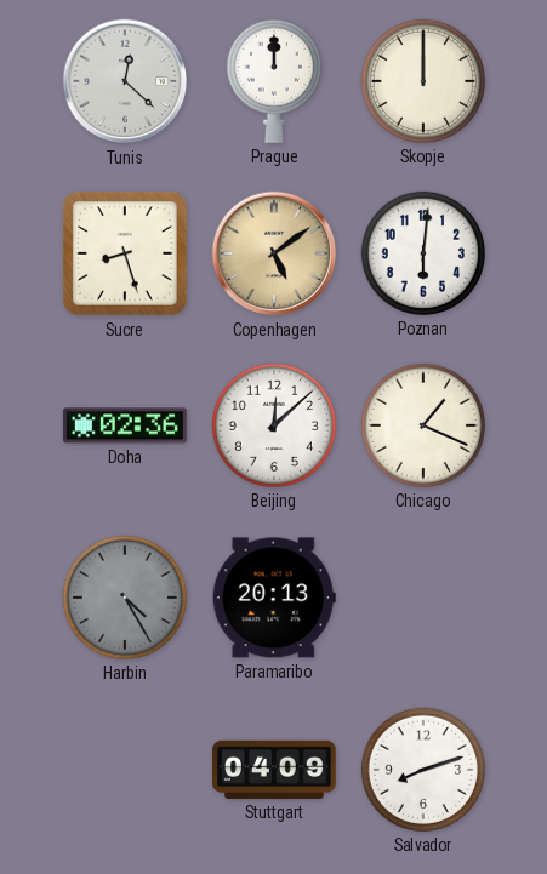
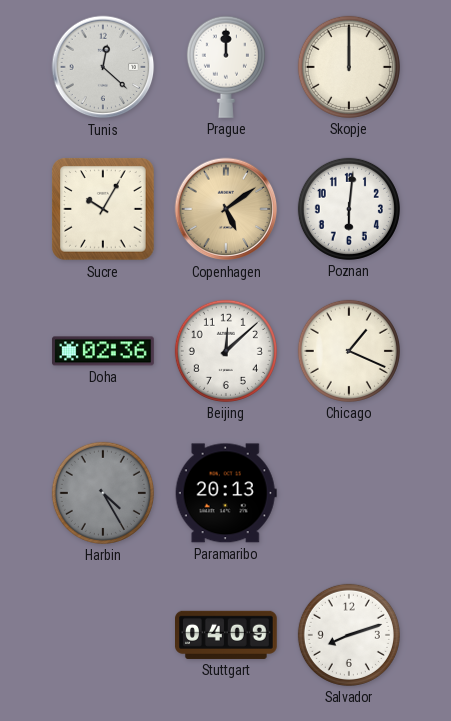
Sucre: 8:27 -> 10:05
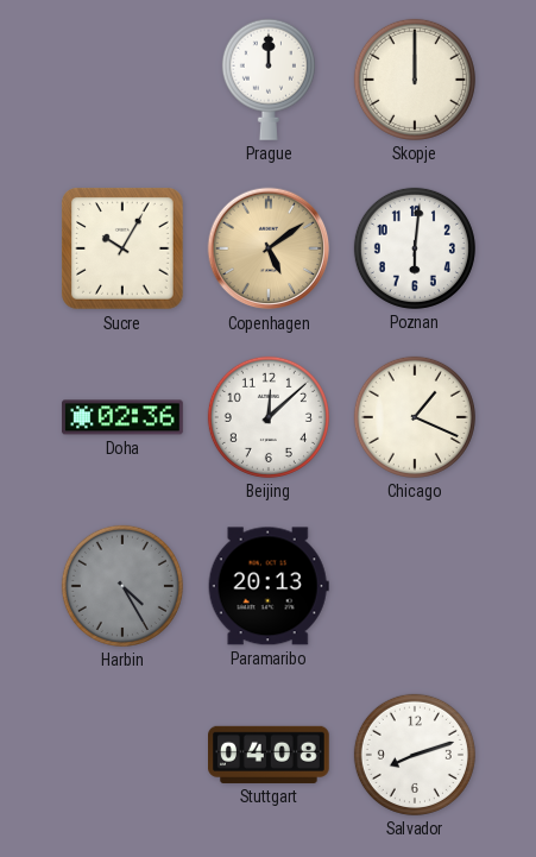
Tunis: 12:22 -> none
Stuttgart: 04:09 -> 04:08
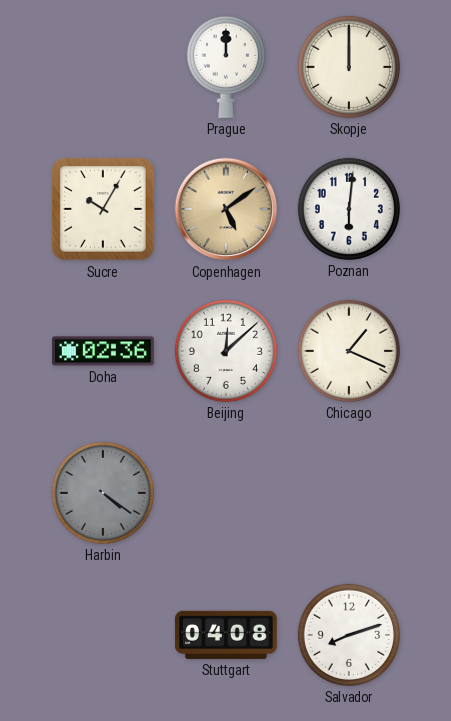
Harbin: 4:25 -> 4:21
Paramaribo: 20:13 -> none
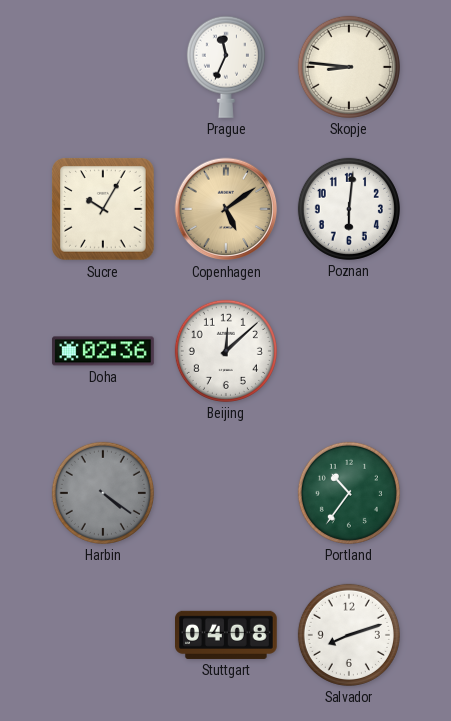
Prague: 12:00 -> 11:34
Skopje: 12:00 -> 8:46
Chicago: 1:19 -> none
Portland: none -> 10:36
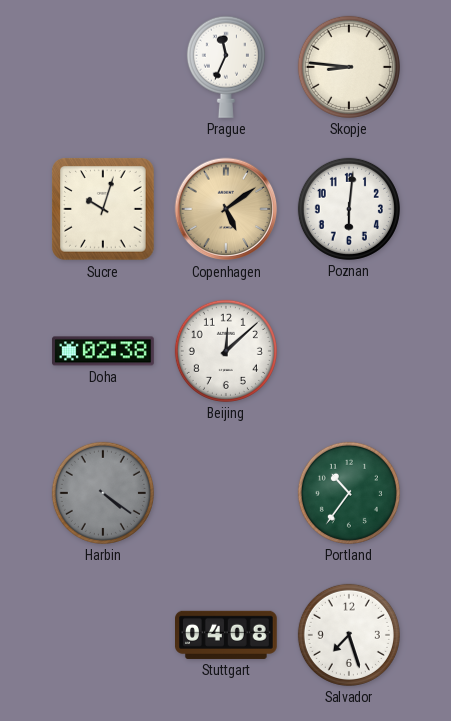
Sucre: 10:05 -> 10:03
Doha: 02:36 -> 02:38
Salvador: 8:12 -> 7:27
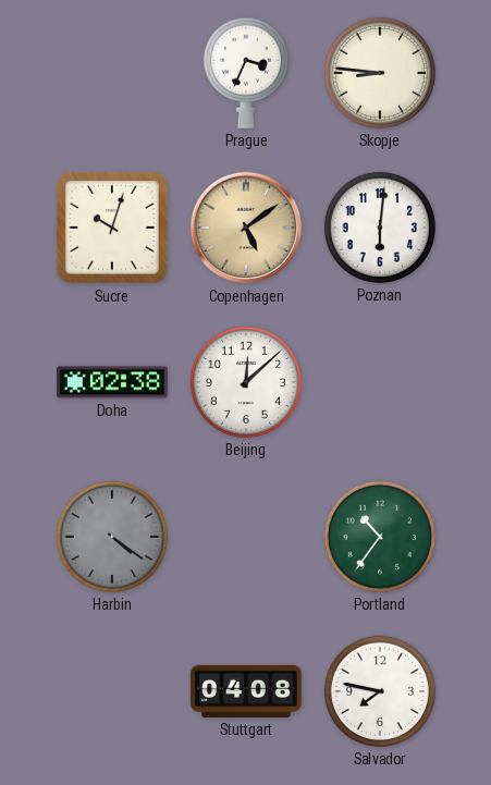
Prague: 11:34 -> 3:34
Salvador: 7:27 -> 7:47
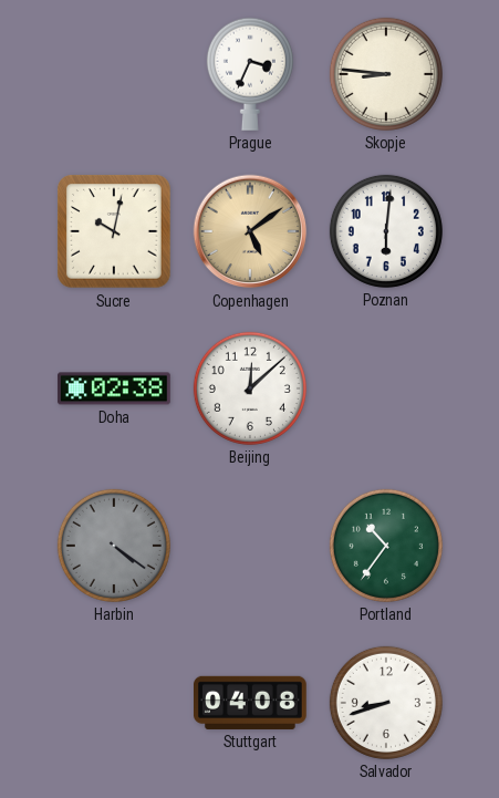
Sucre: 10:03 -> 10:02
Salvador: 7:47 -> 8:42
